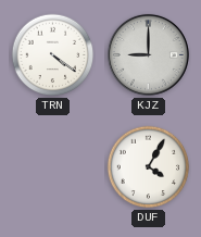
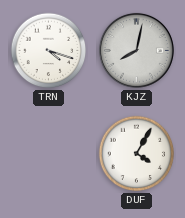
TRN: 4:21 -> 4:18
KJZ: 9:00 -> 8:02
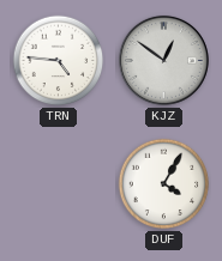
TRN: 4:18 -> 4:46
KJZ: 8:02 -> 12:51
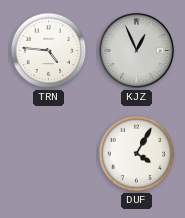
KJZ: 12:51 -> 12:56
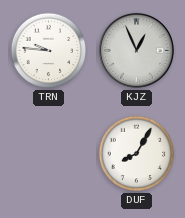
TRN: 4:46 -> 9:46
DUF: 4:05 -> 8:05
